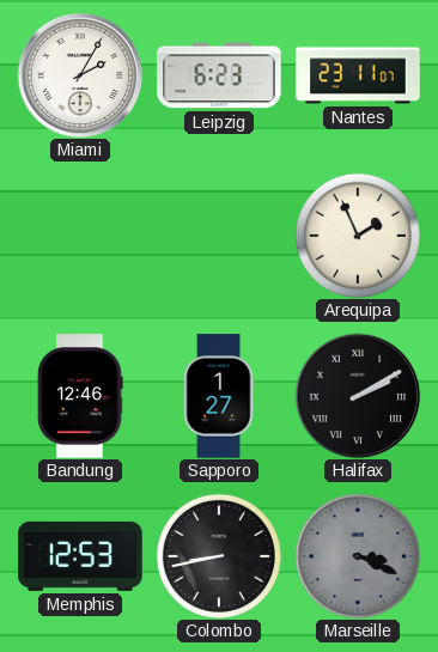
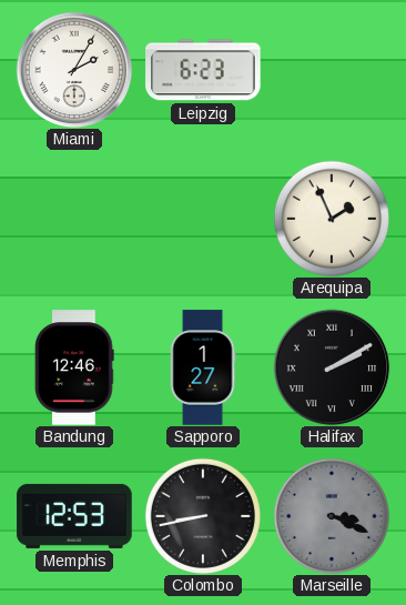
Nantes: 23:11 -> none
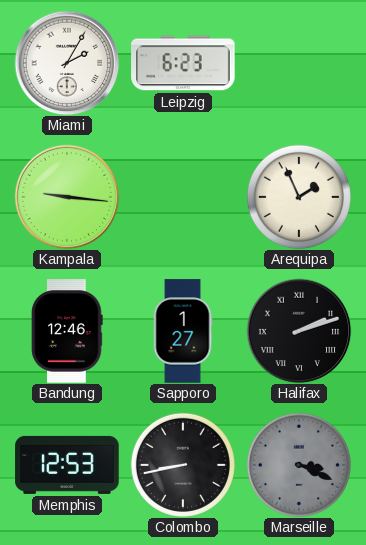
Kampala: none -> 9:16
Halifax: 2:10 -> 2:12
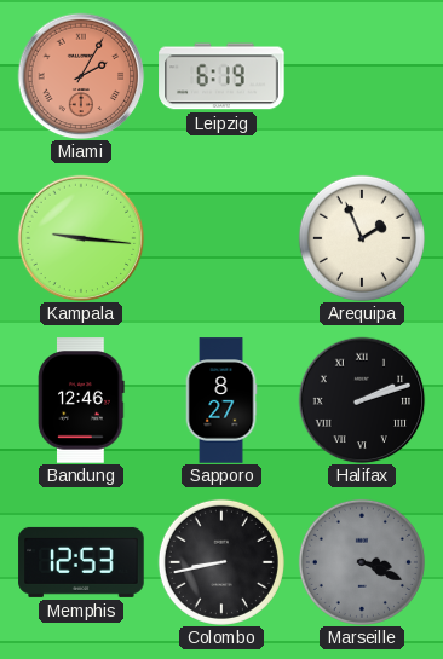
Miami dial: white -> salmon
Leipzig: 6:23 -> 6:19
Sapporo: 1:27 -> 8:27
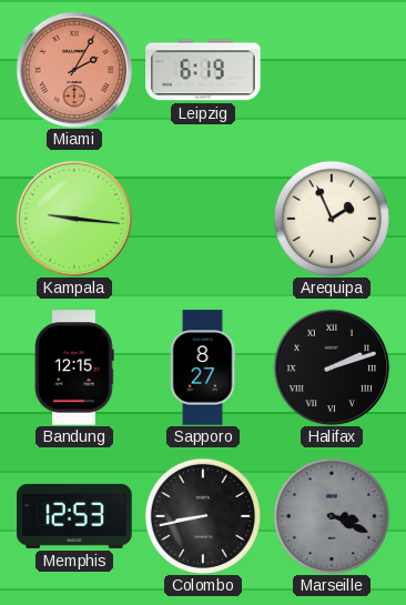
Bandung: 12:46 -> 12:15
